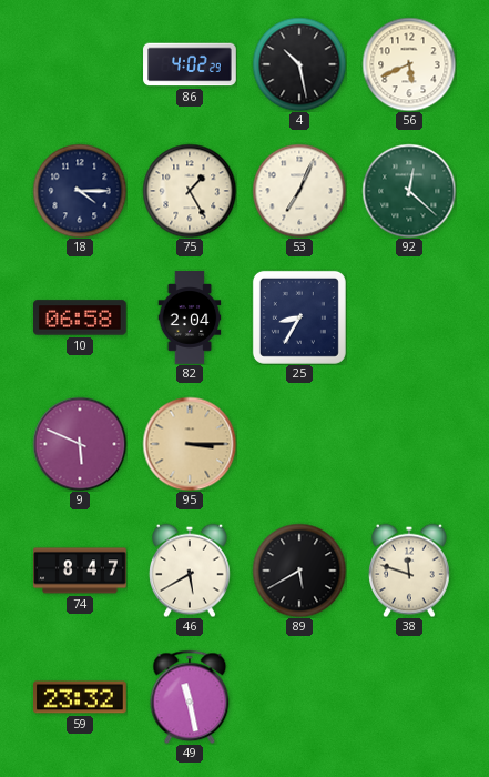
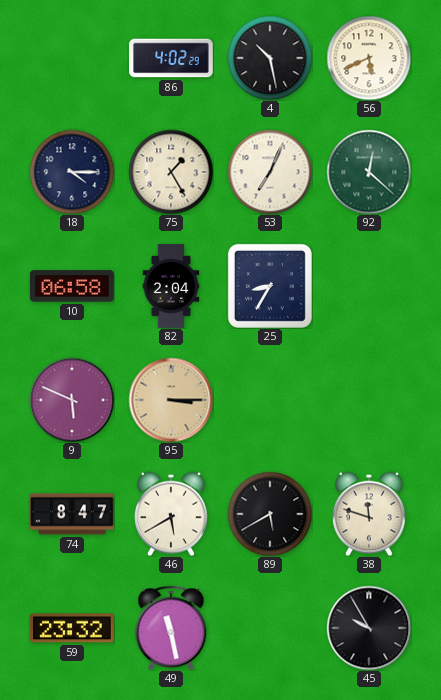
45: none -> 9:55
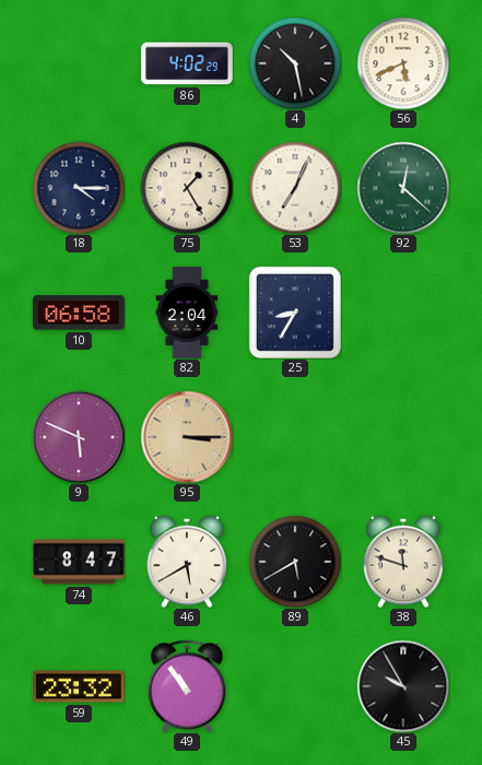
49: 11:28 -> 10:54
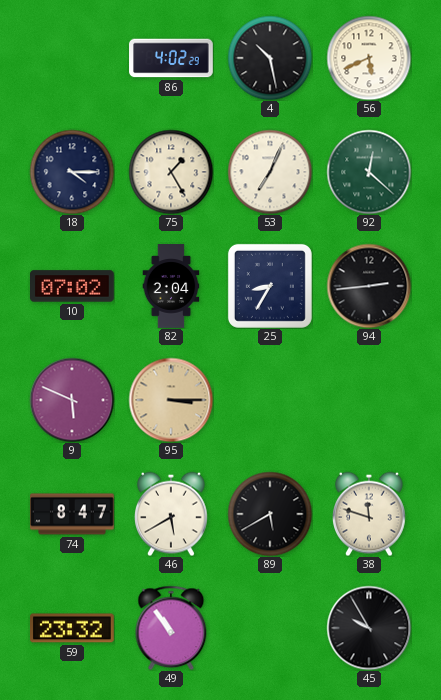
10: 06:58 -> 07:02
94: none -> 2:44
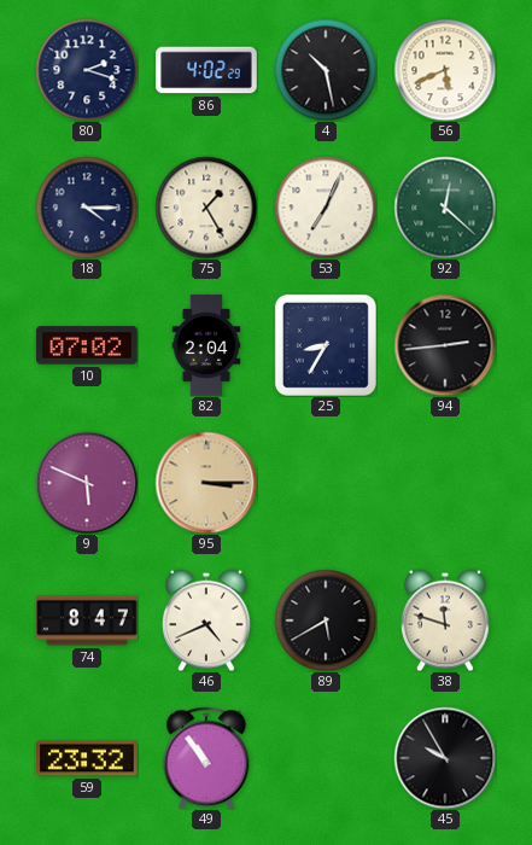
80: none -> 2:18
46: 5:40 -> 4:41
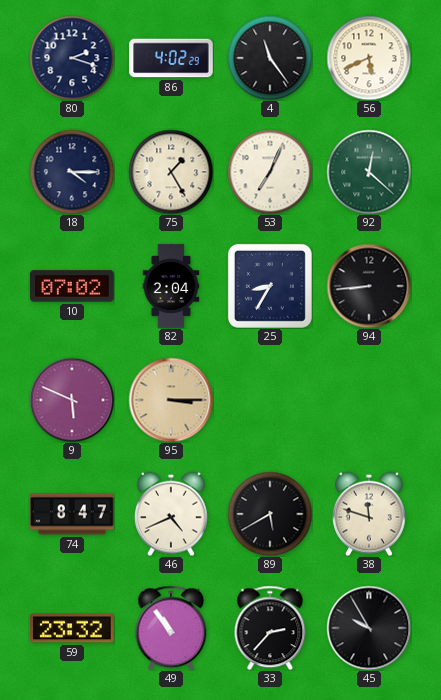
4: 10:28 -> 11:24
94: 2:44 -> 8:44
33: none -> 2:37
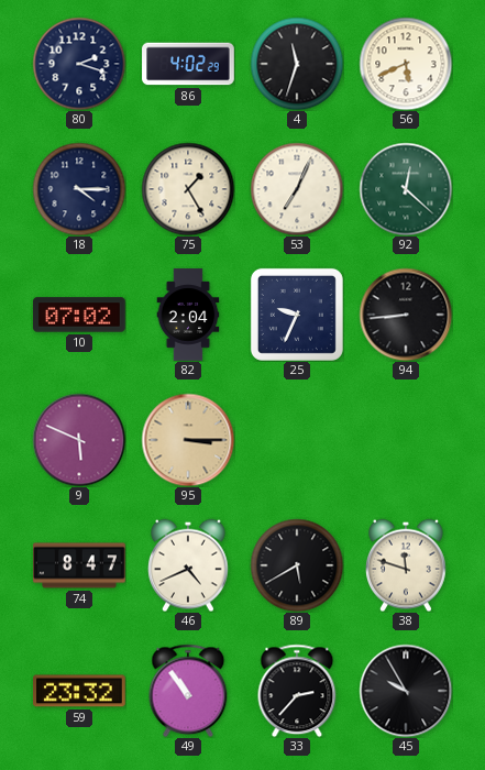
4: 11:24 -> 11:33
25: 8:35 -> 9:34
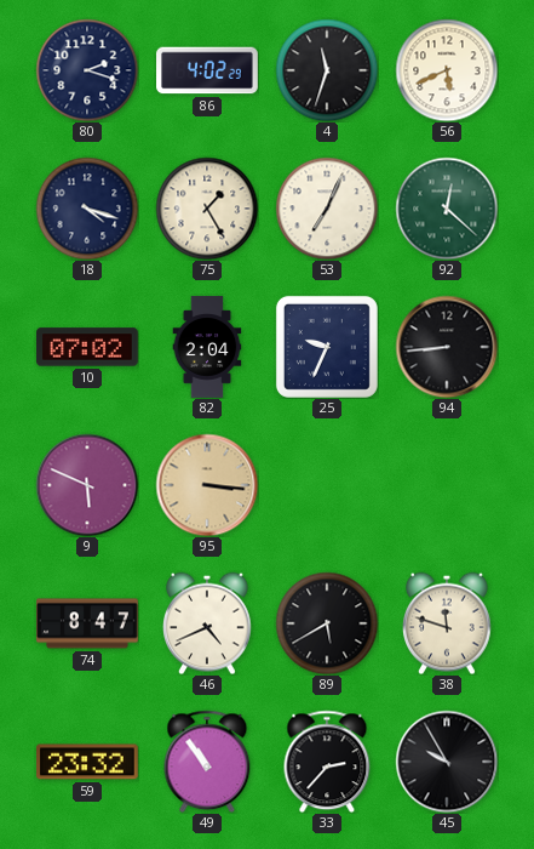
18: 4:15 -> 4:18
95: 3:15 -> 3:16
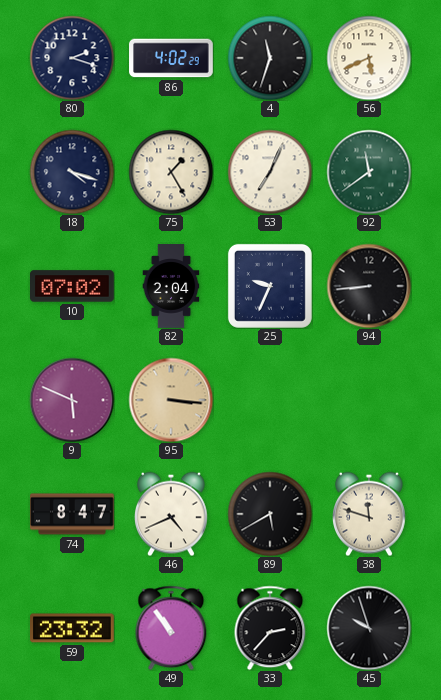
92: 12:22 -> 11:39
45: 9:55 -> 9:57
